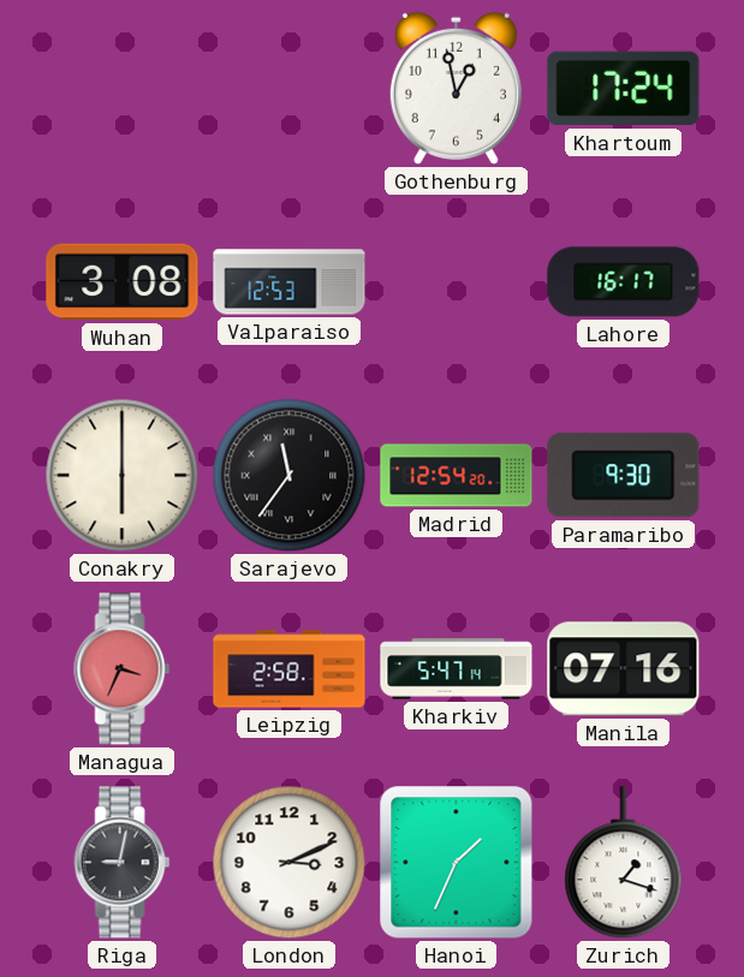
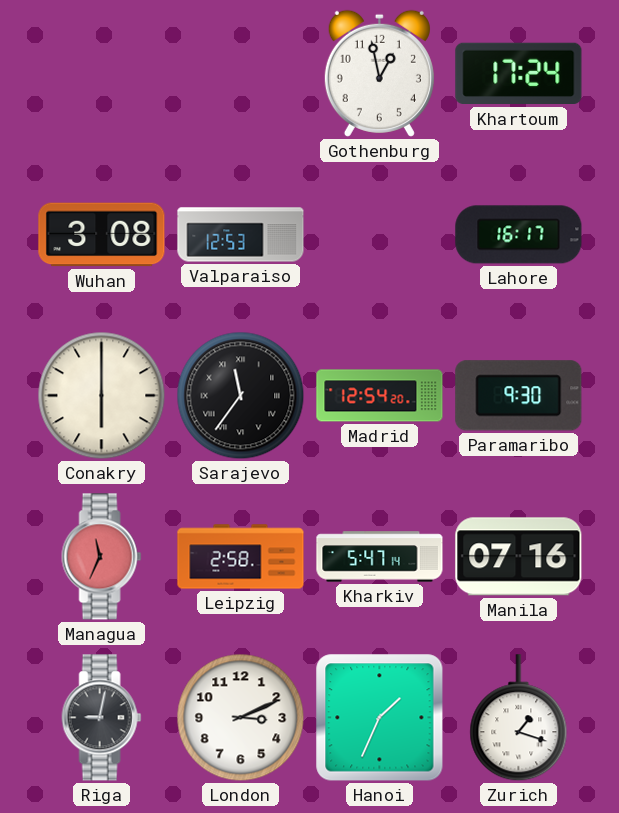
Managua: 3:34 -> 11:34
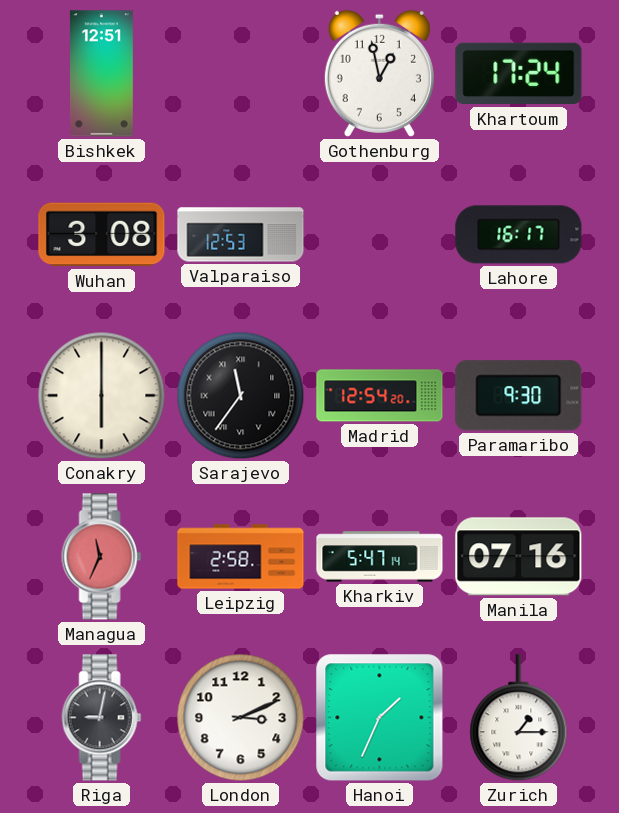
Bishkek: none -> 12:51
Zurich: 1:18 -> 1:15
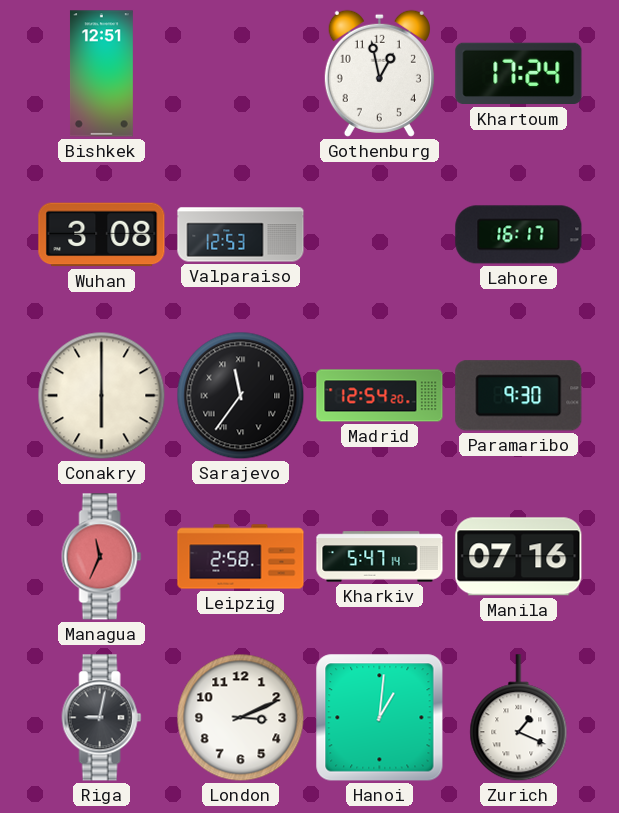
Hanoi: 1:34 -> 1:01
Zurich: 1:15 -> 1:19
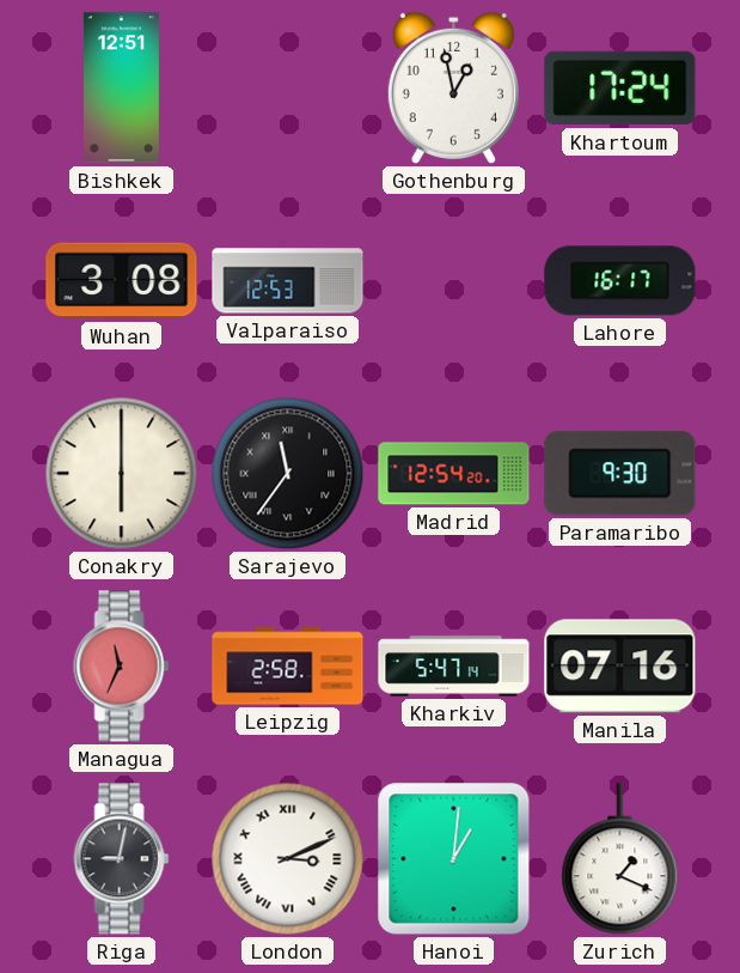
London numerals: Arabic -> Roman
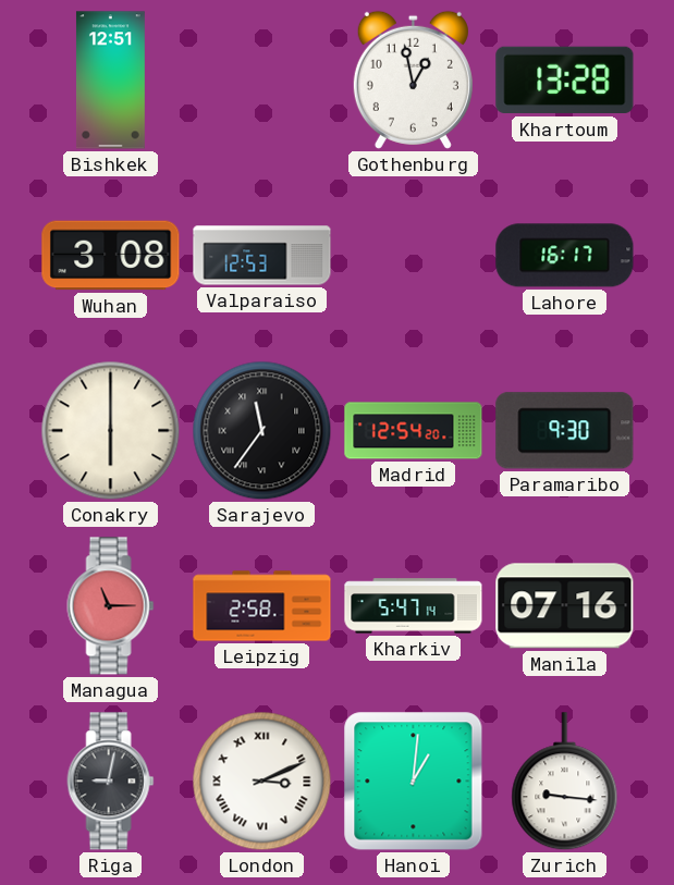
Khartoum: 17:24 -> 13:28
Managua: 11:34 -> 11:15
Zurich: 1:19 -> 9:16
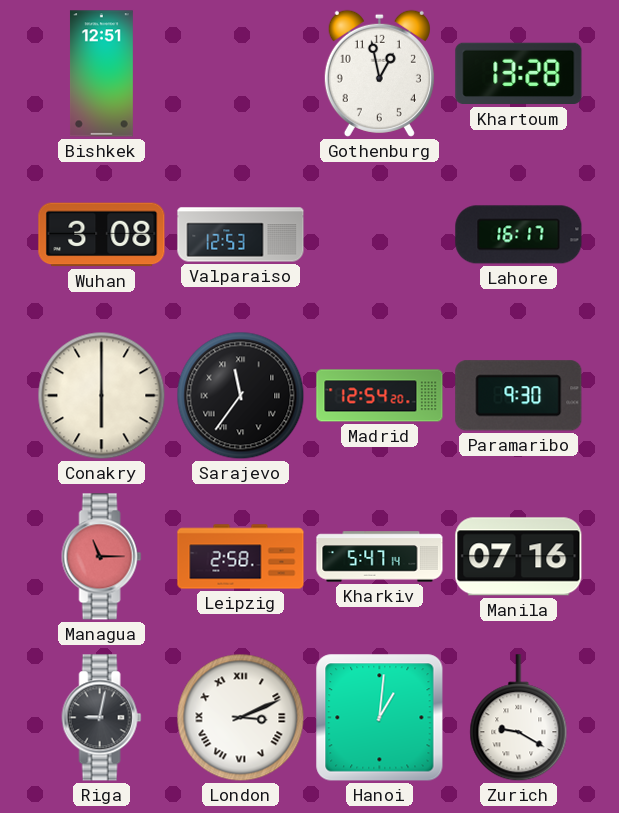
Zurich: 9:16 -> 9:20
